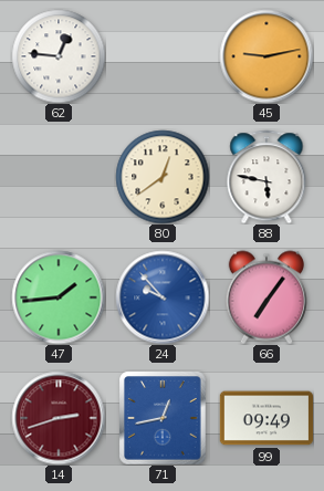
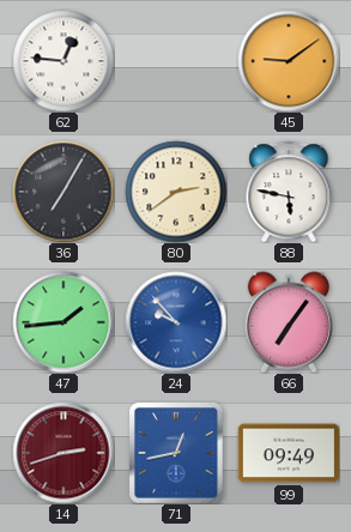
45: 9:13 -> 9:09
36: none -> 7:05
80: 12:39 -> 2:39
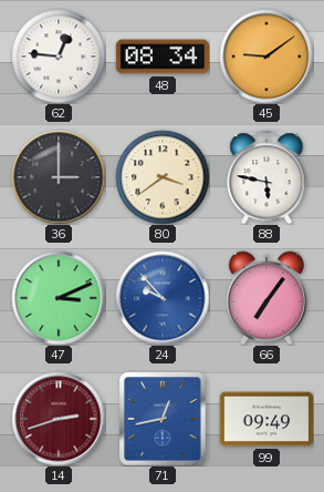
48: none -> 08:34
36: 7:05 -> 3:00
80: 2:39 -> 3:39
47: 1:44 -> 3:11
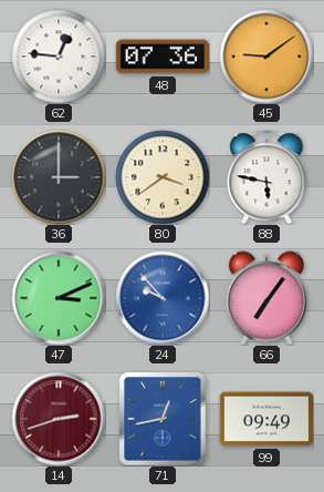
48: 08:34 -> 07:36
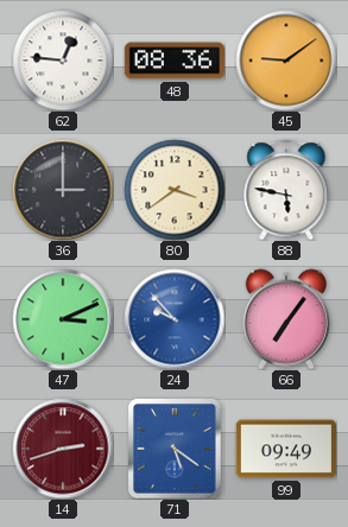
48: 07:36 -> 08:36
71: 12:43 -> 5:21
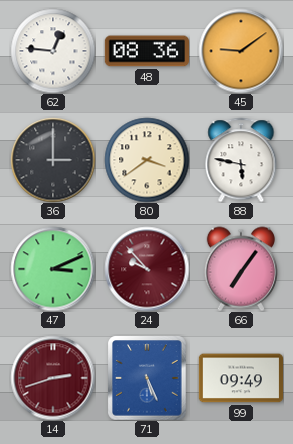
24 dial: blue -> burgundy
71: 5:21 -> 5:26
